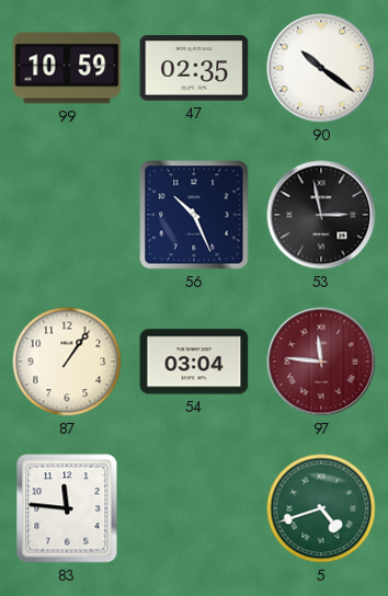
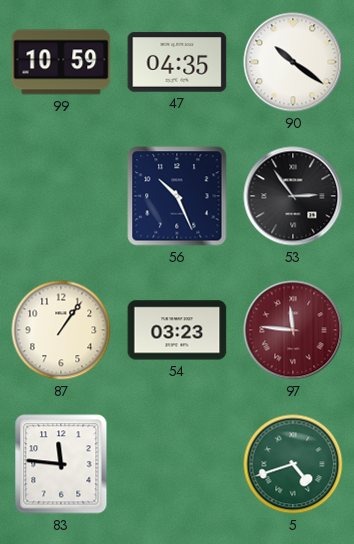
47: 02:35 -> 04:35
53: 2:58 -> 2:54
54: 03:04 -> 03:23
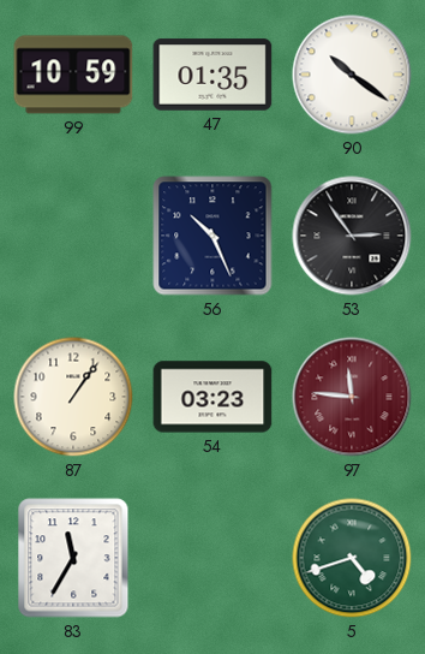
47: 04:35 -> 01:35
83: 11:46 -> 11:35
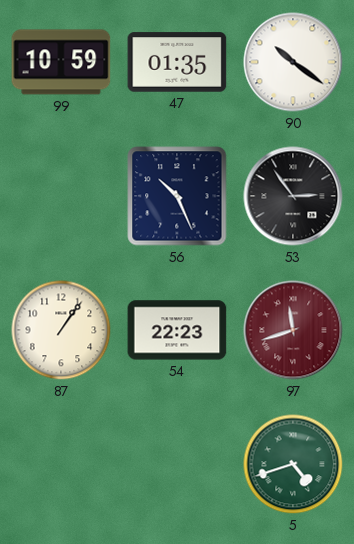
54: 03:23 -> 22:23
97: 11:46 -> 11:42
83: 11:35 -> none
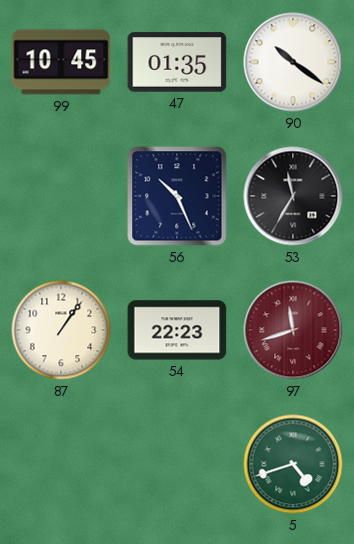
99: 10:59 -> 10:45
53: 2:54 -> 11:35
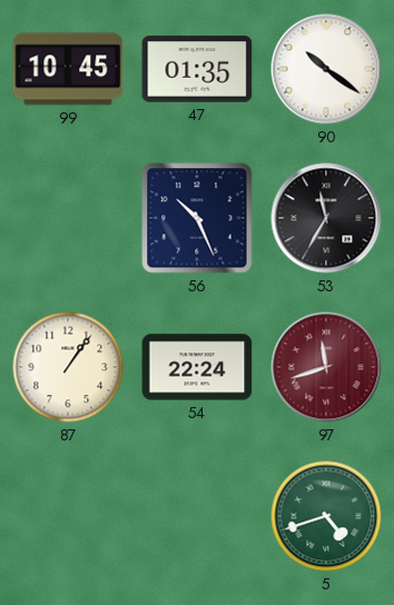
54: 22:23 -> 22:24
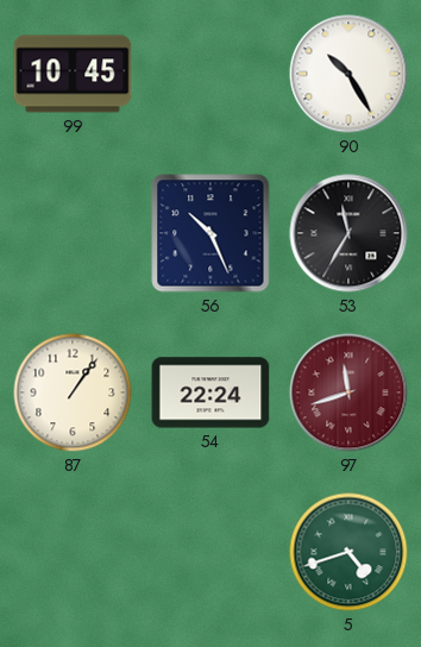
47: 01:35 -> none
90: 10:21 -> 10:25
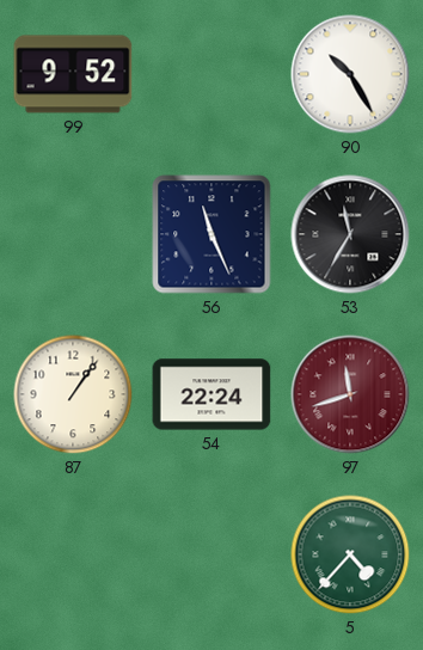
99: 10:45 -> 9:52
56: 10:26 -> 11:26
5: 4:42 -> 4:37
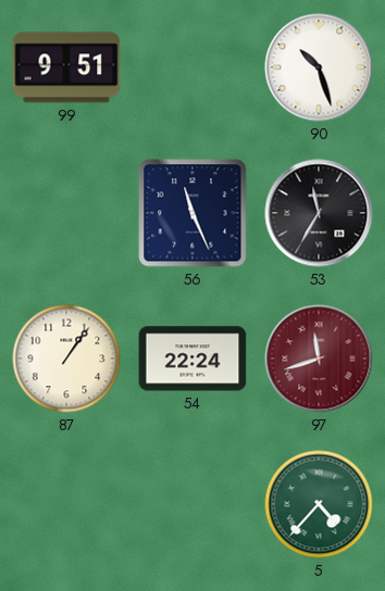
99: 9:52 -> 9:51
90: 10:25 -> 10:27
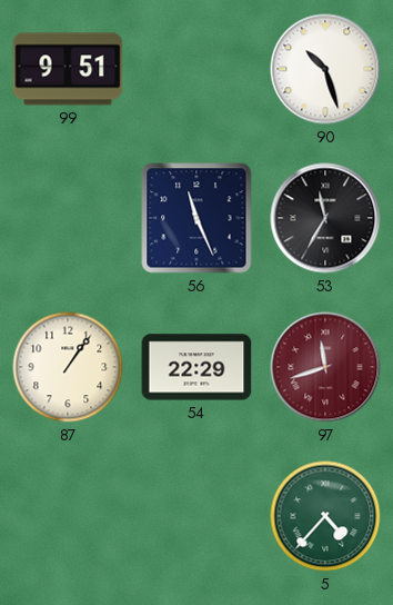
54: 22:24 -> 22:29
